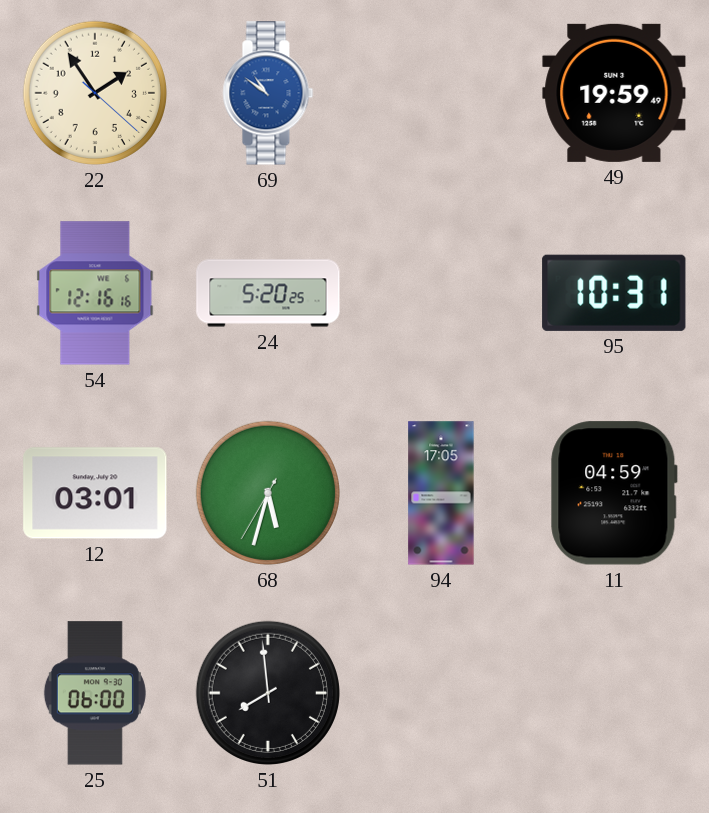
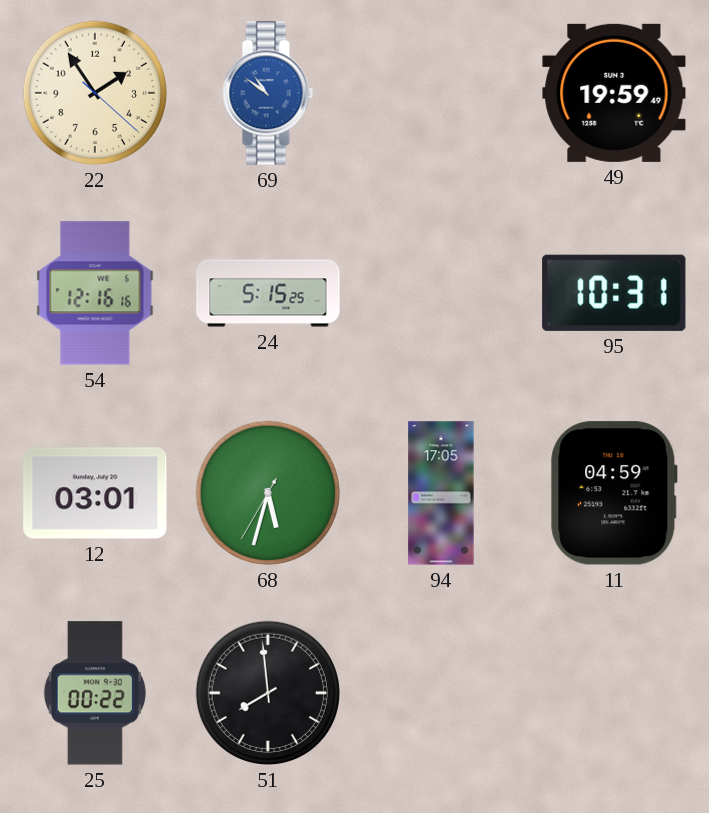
24: 5:20 -> 5:15
25: 06:00 -> 00:22
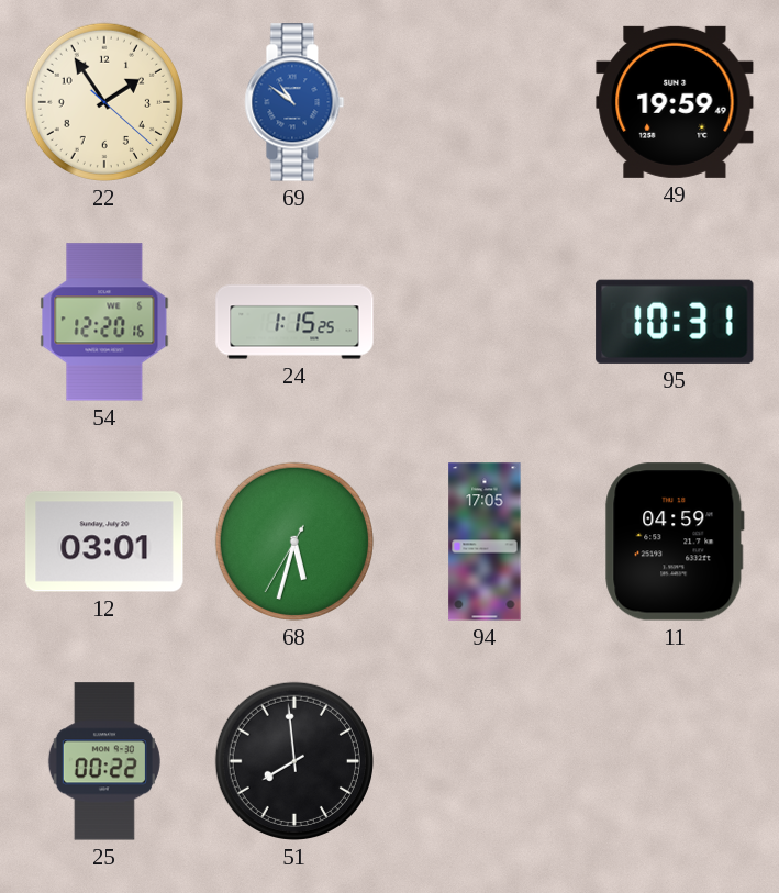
54: 12:16 -> 12:20
24: 5:15 -> 1:15
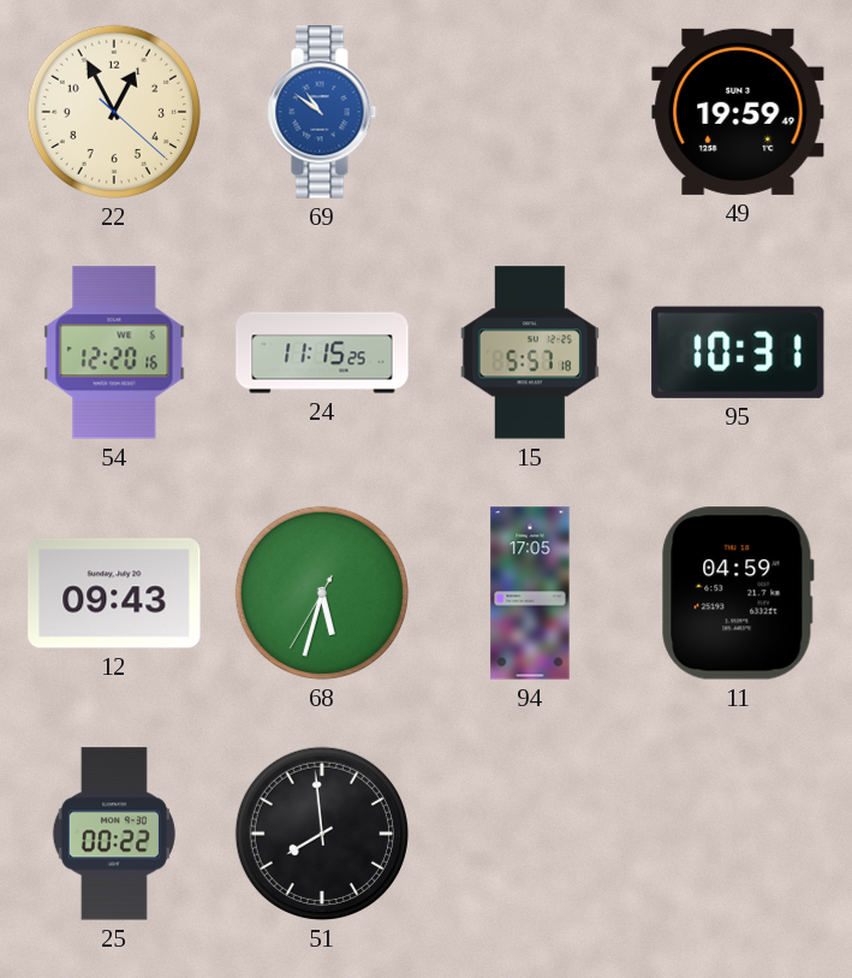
22: 1:54 -> 12:55
24: 1:15 -> 11:15
15: none -> 5:57
12: 03:01 -> 09:43
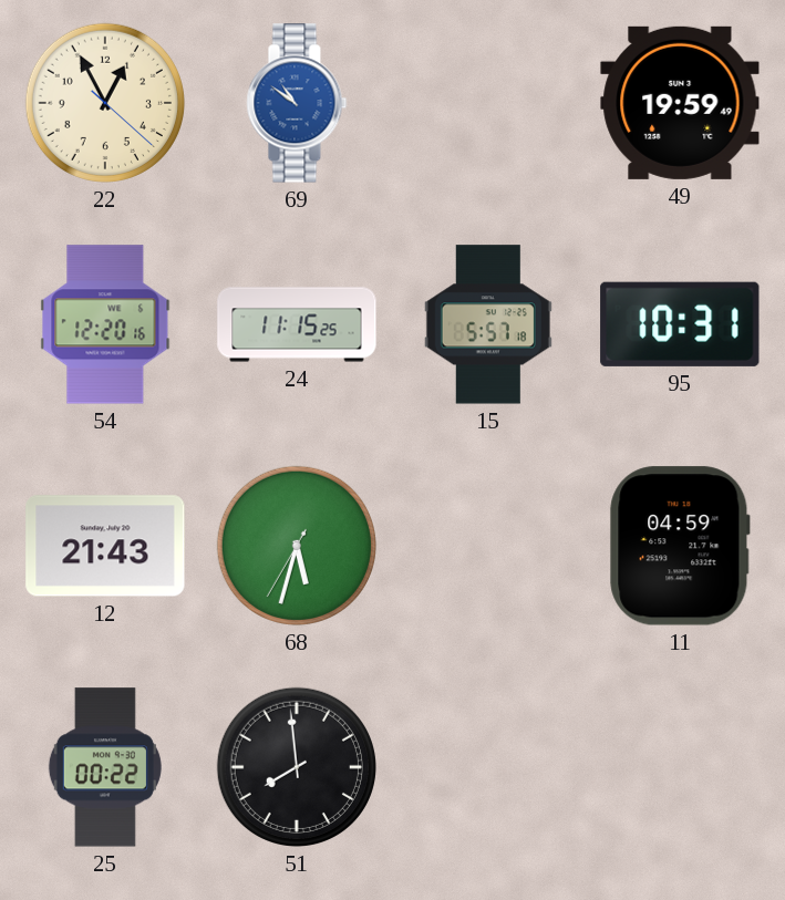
12: 09:43 -> 21:43
94: 17:05 -> none
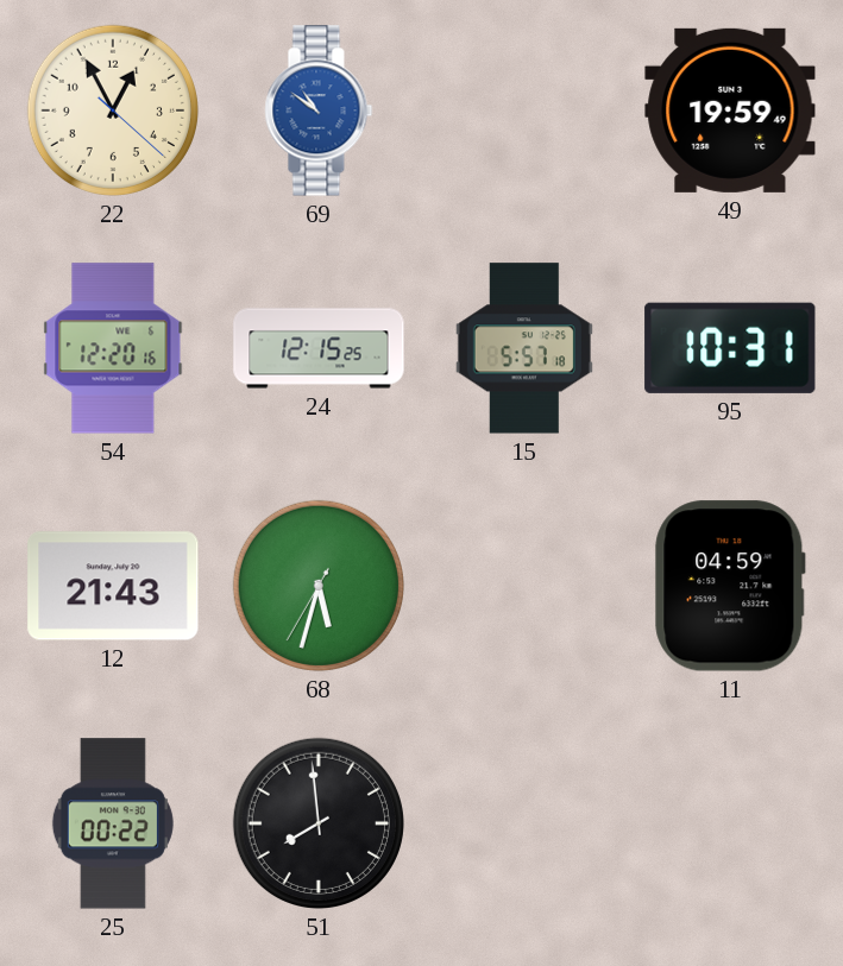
24: 11:15 -> 12:15
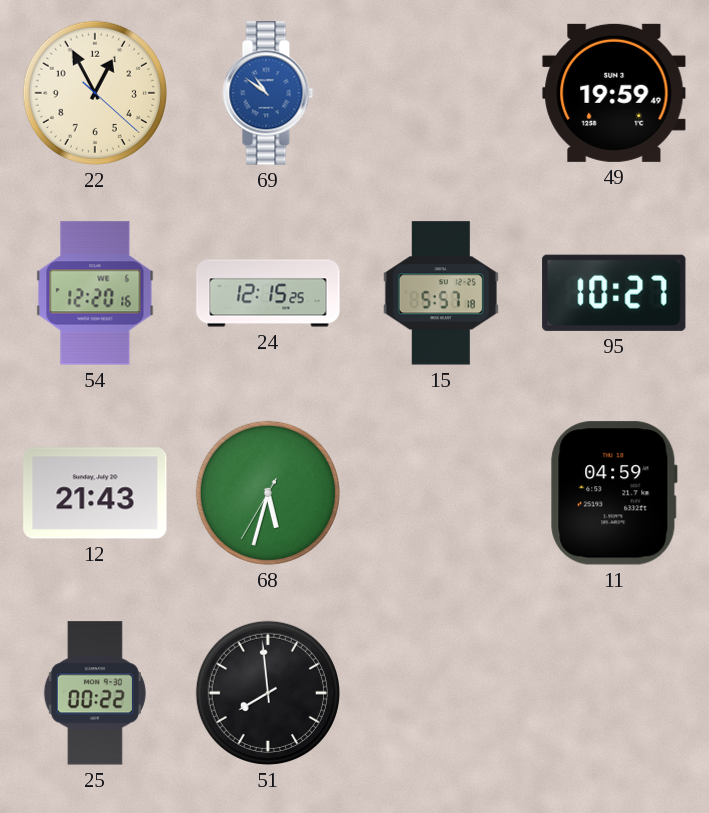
95: 10:31 -> 10:27
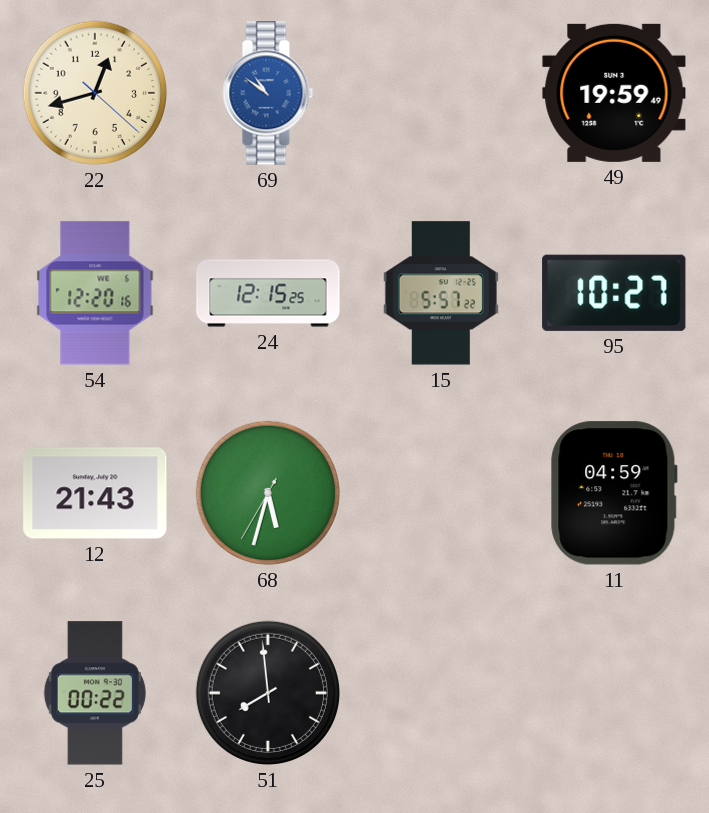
22: 12:55 -> 12:42
15: 5:57:18 -> 5:57:22
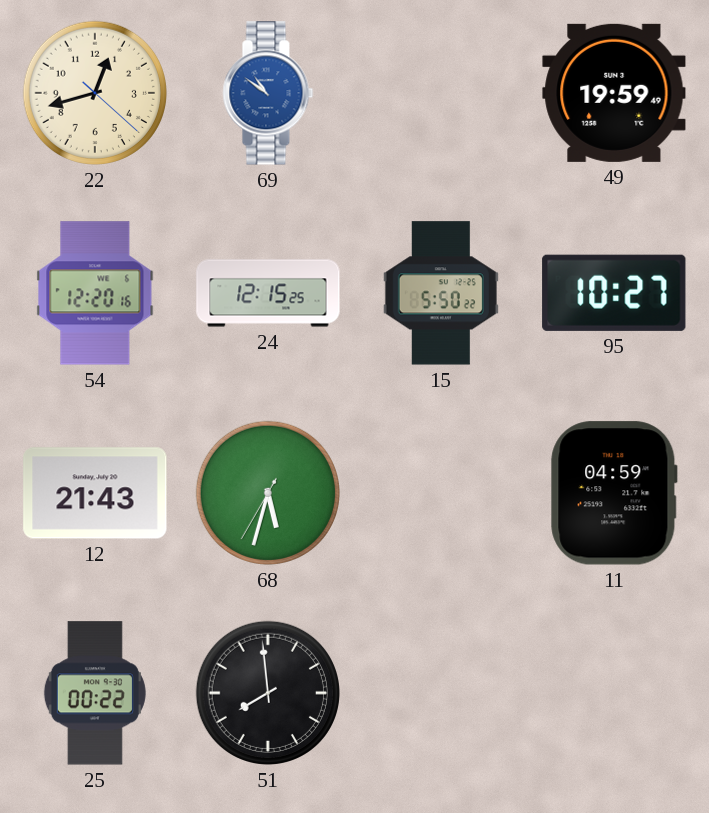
15: 5:57 -> 5:50
